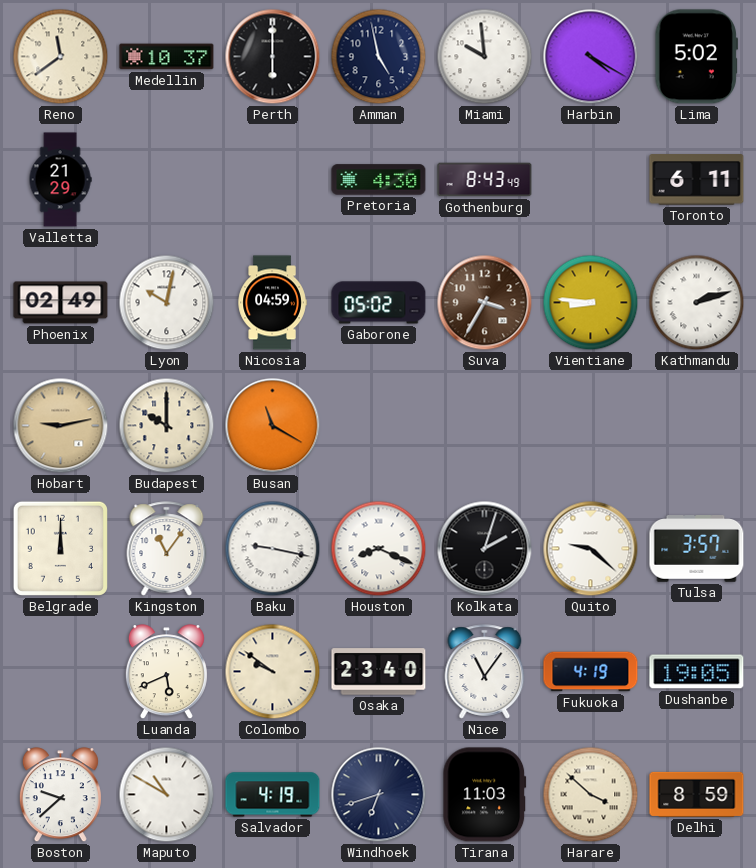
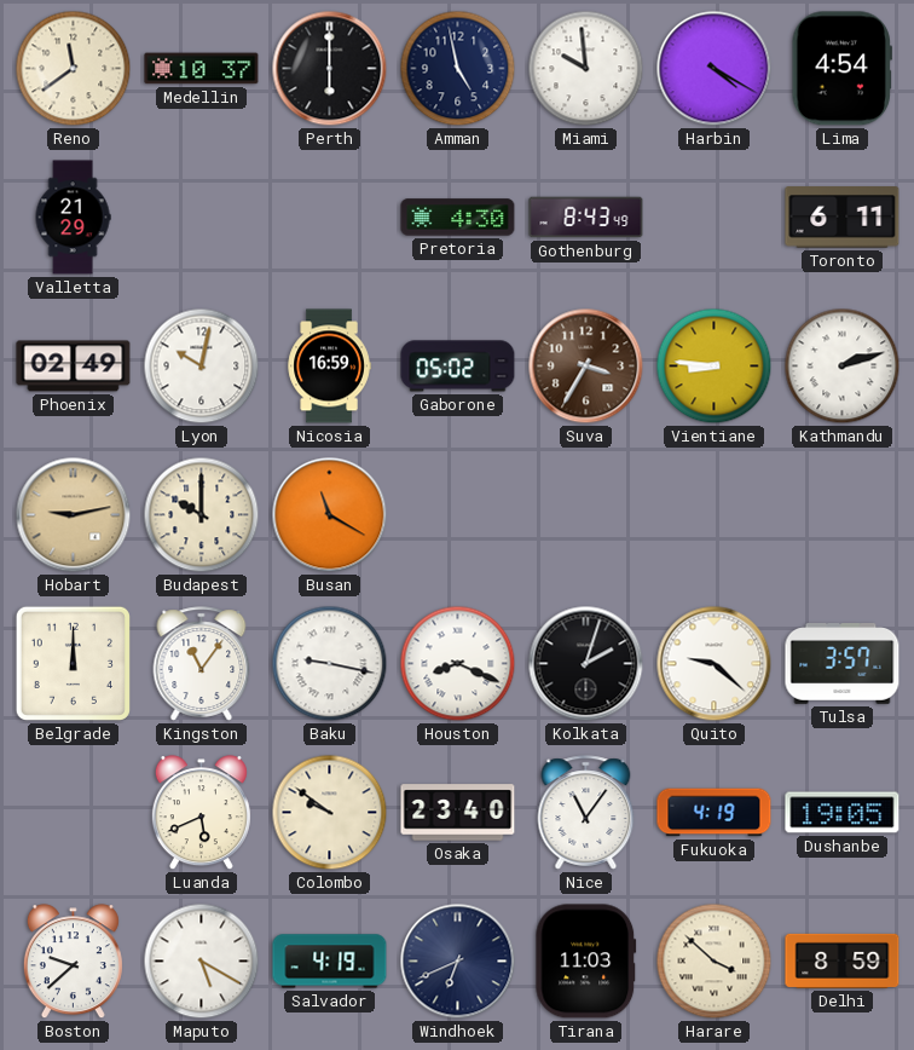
Lima: 5:02 -> 4:54
Nicosia: 04:59 -> 16:59
Maputo: 10:50 -> 5:20
Windhoek: 6:42 -> 6:41
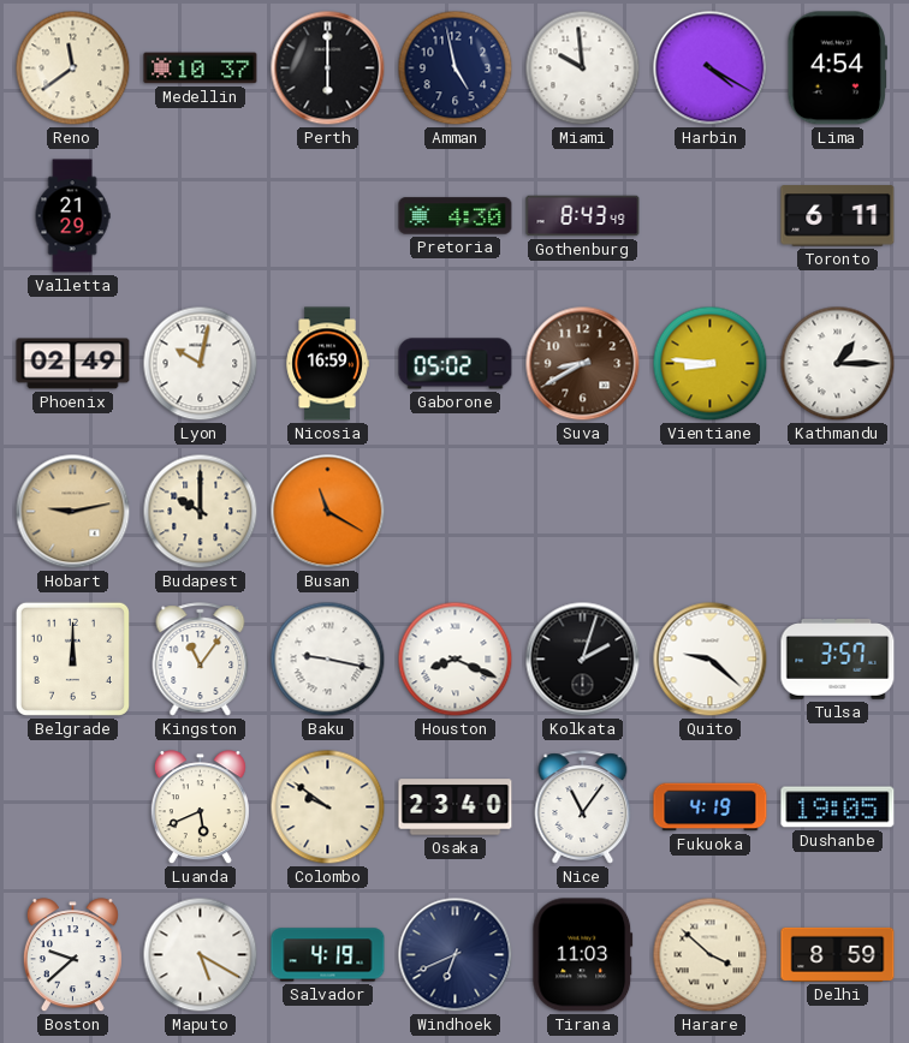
Suva: 3:35 -> 8:40
Kathmandu: 2:12 -> 1:15
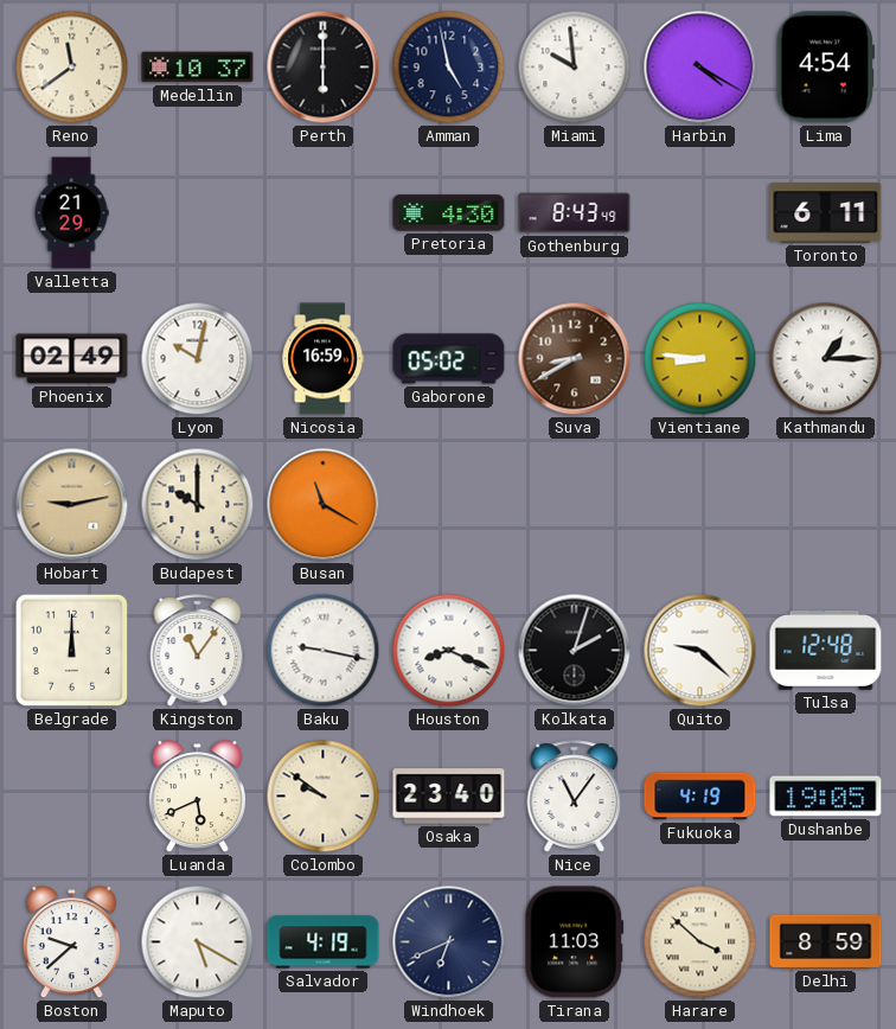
Tulsa: 3:57 -> 12:48
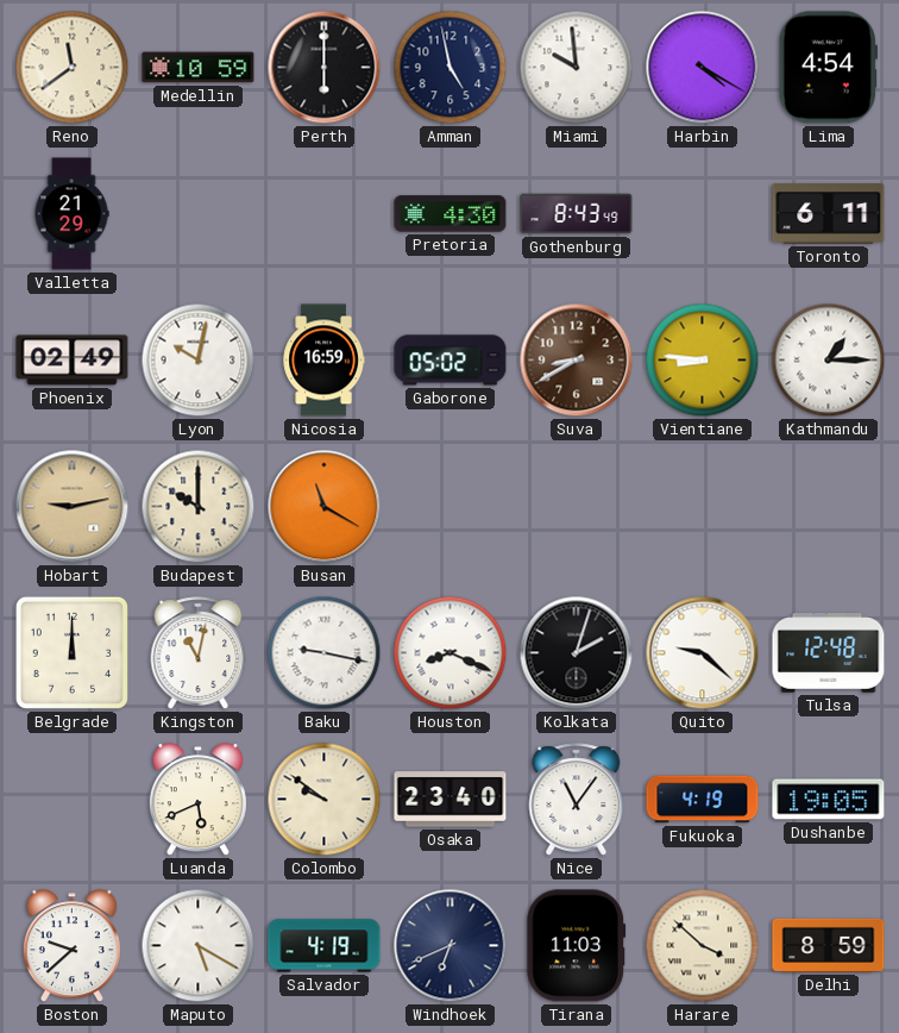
Medellin: 10:37 -> 10:59
Kingston: 11:06 -> 11:02
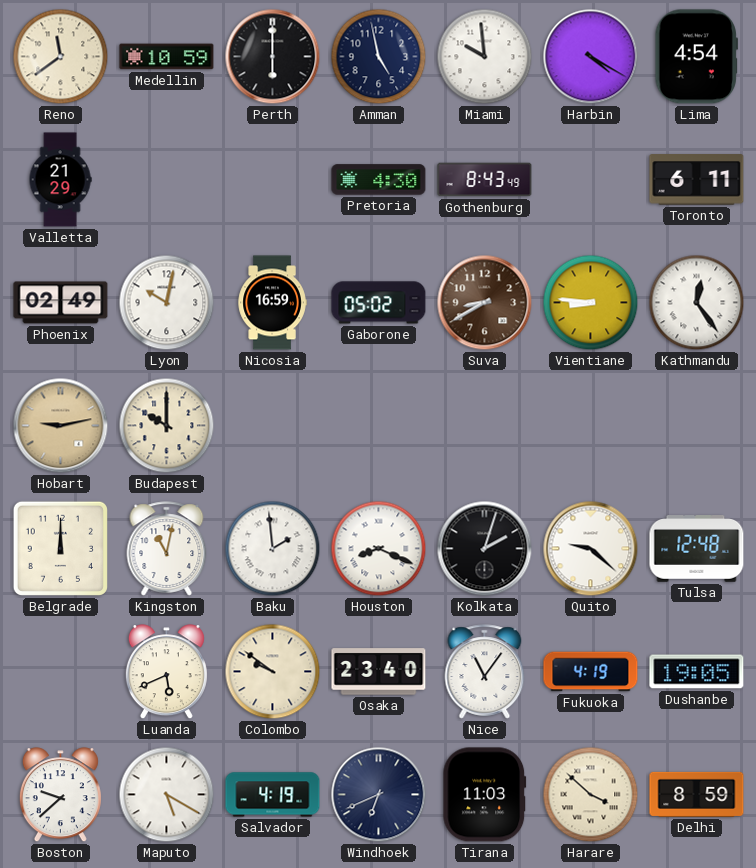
Kathmandu: 1:15 -> 12:24
Busan: 11:20 -> none
Baku: 9:17 -> 1:59
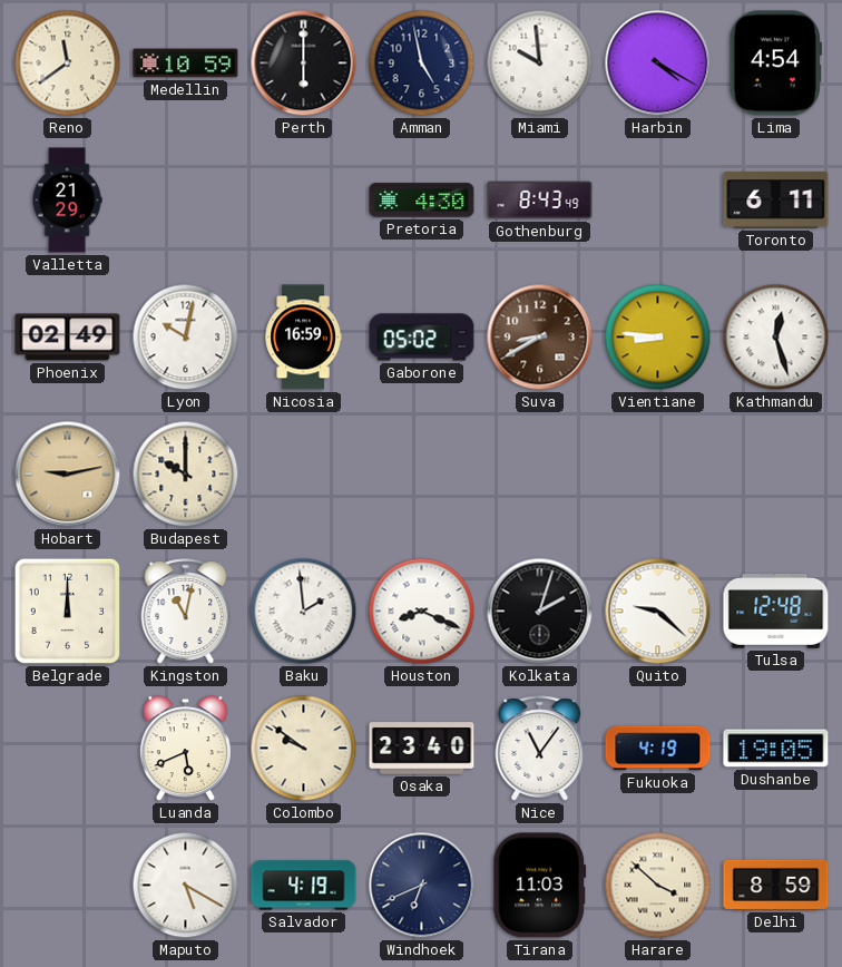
Kathmandu: 12:24 -> 12:27
Boston: 9:38 -> none
